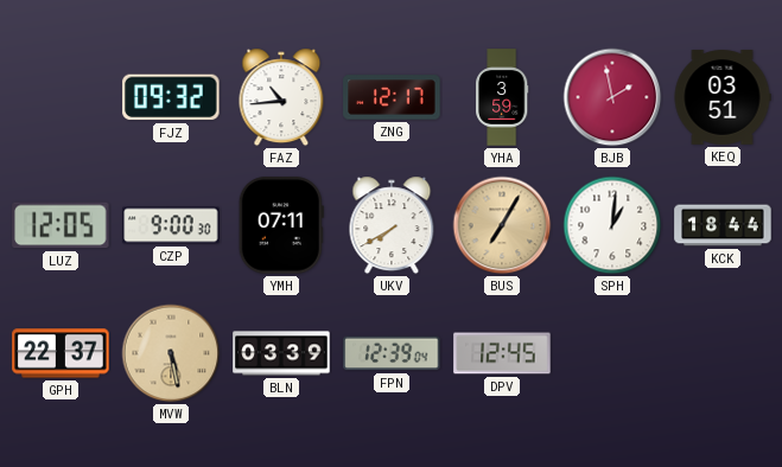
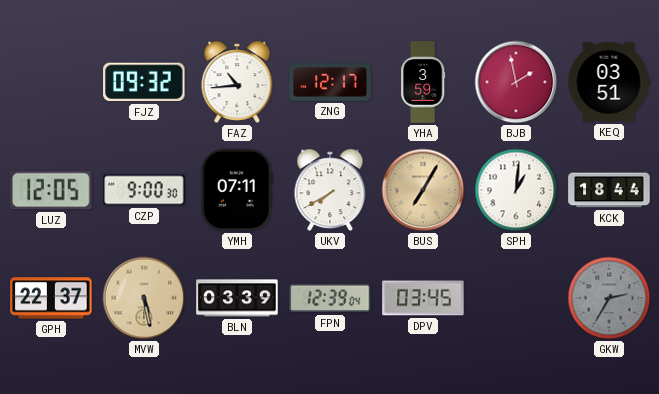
DPV: 12:45 -> 03:45
GKW: none -> 2:35
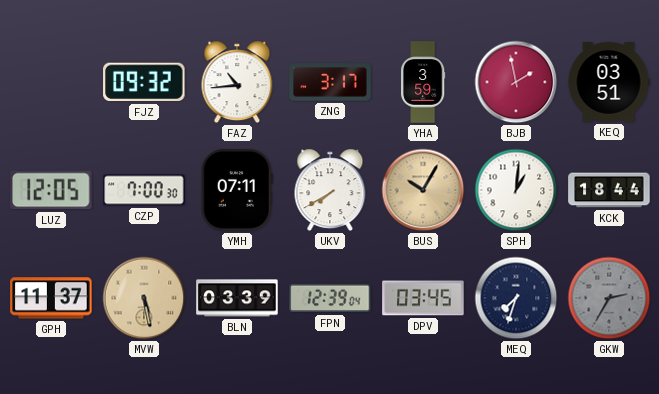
ZNG: 12:17 -> 3:17
CZP: 9:00 -> 7:00
BUS: 7:05 -> 10:05
GPH: 22:37 -> 11:37
MEQ: none -> 7:33
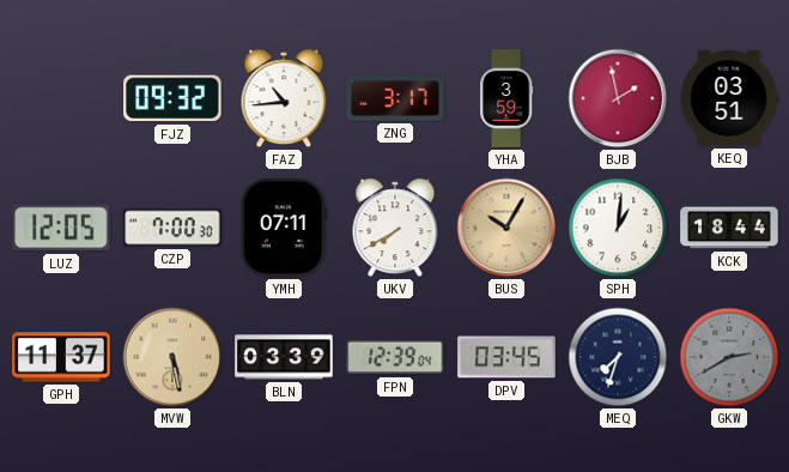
GKW: 2:35 -> 2:40
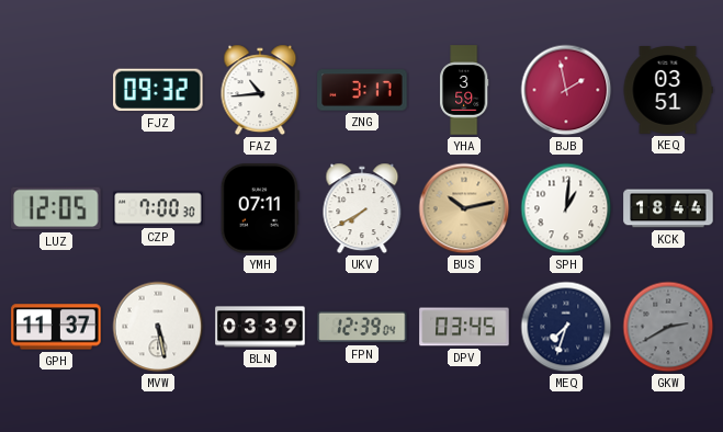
BUS: 10:05 -> 10:13
MVW dial: champagne -> white
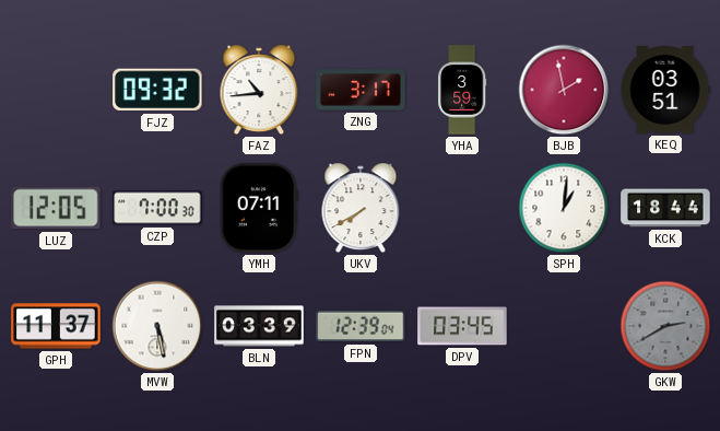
BUS: 10:13 -> none
MEQ: 7:33 -> none
